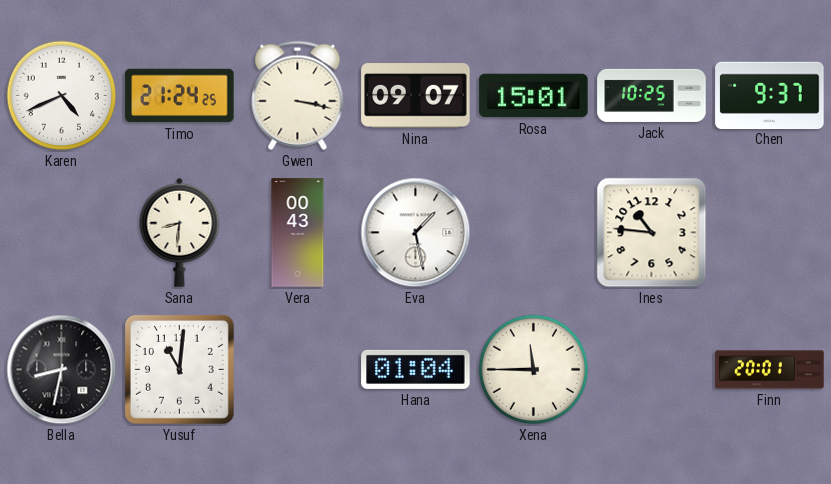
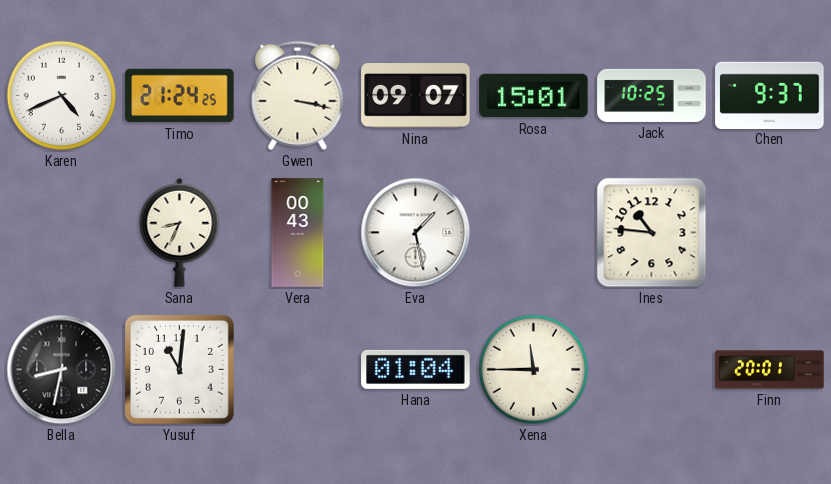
Sana: 8:31 -> 8:34
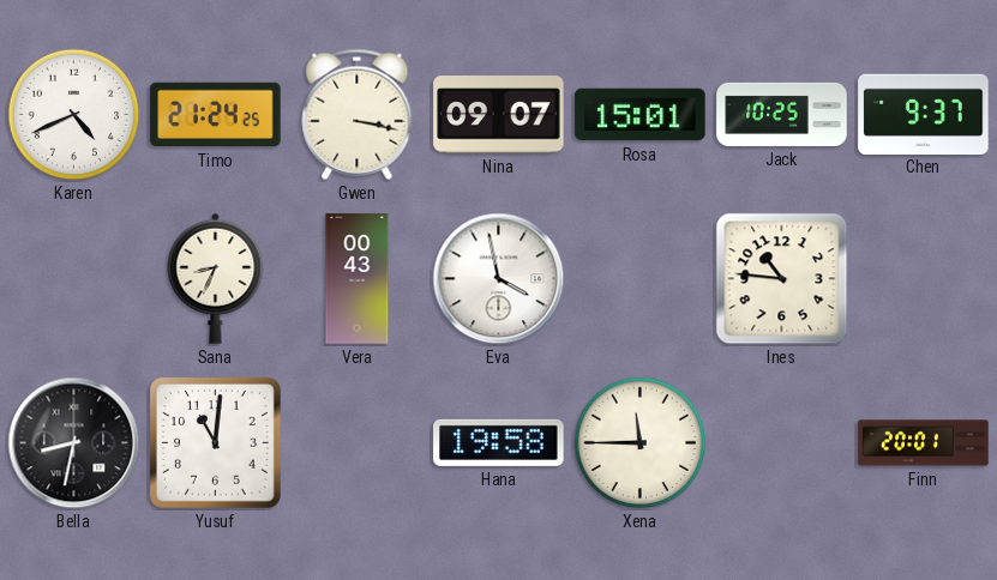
Eva: 1:28 -> 3:58
Hana: 01:04 -> 19:58
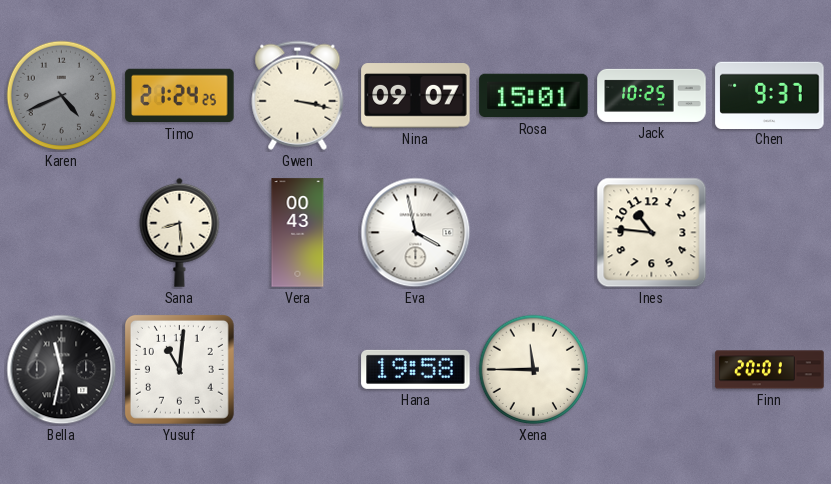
Karen dial: white -> grey
Sana: 8:34 -> 8:29
Bella: 8:32 -> 11:32
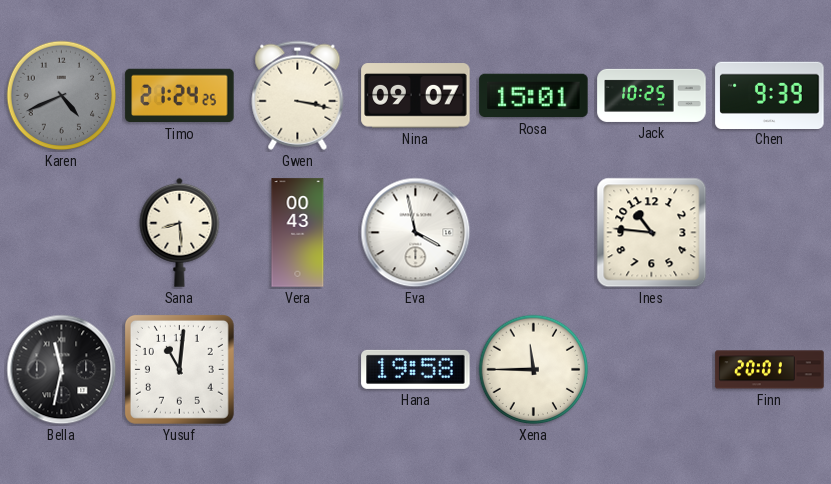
Chen: 9:37 -> 9:39
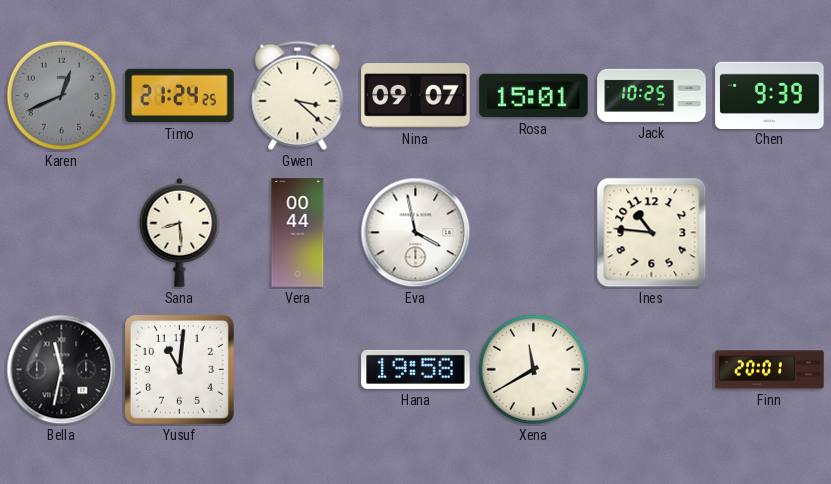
Karen: 4:41 -> 12:41
Gwen: 3:17 -> 3:22
Vera: 00:43 -> 00:44
Xena: 11:45 -> 11:40
